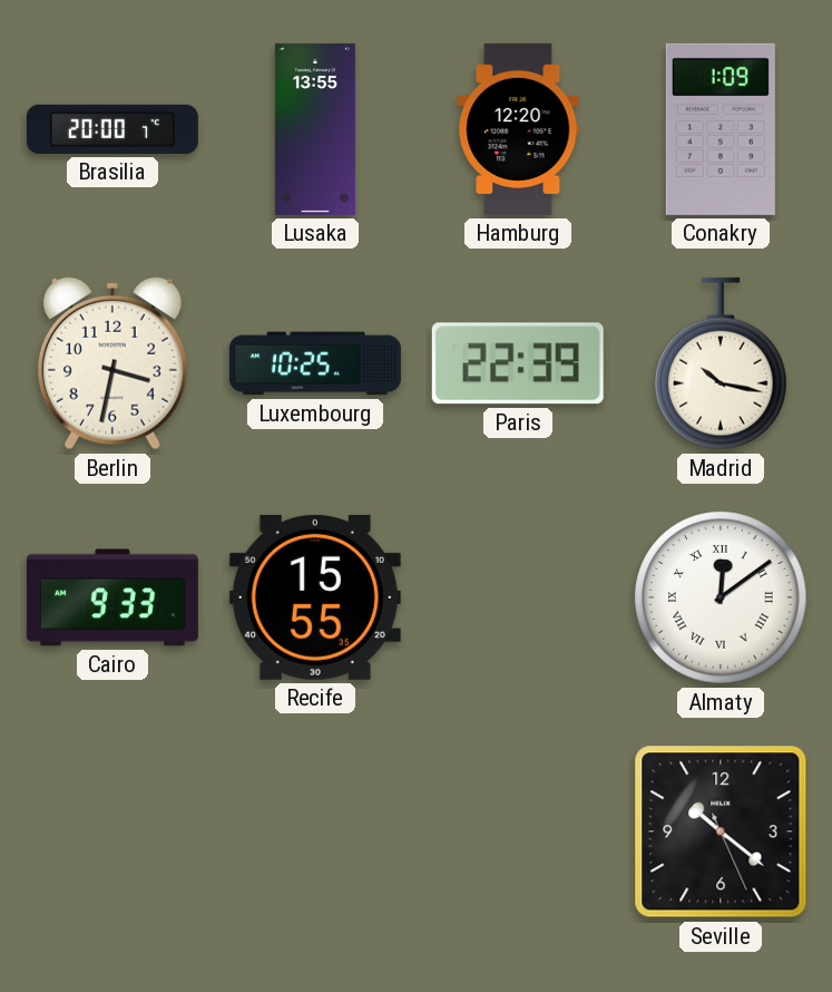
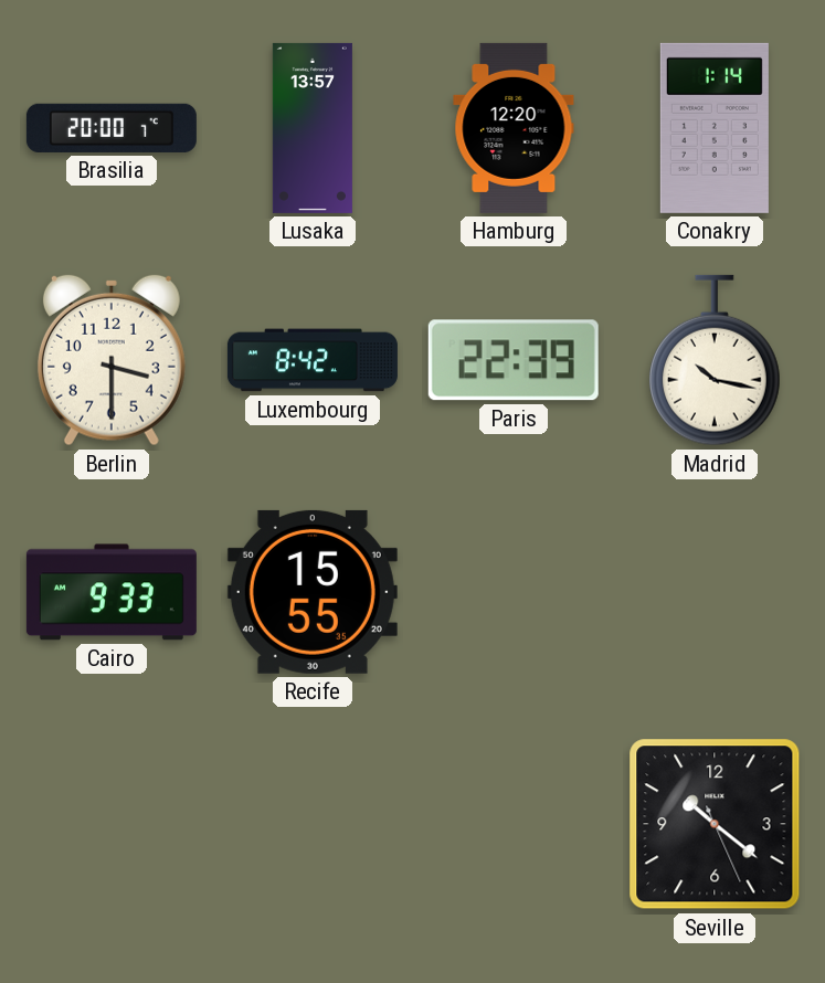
Lusaka: 13:55 -> 13:57
Conakry: 1:09 -> 1:14
Berlin: 3:32 -> 3:30
Luxembourg: 10:25 -> 8:42
Almaty: 12:09 -> none
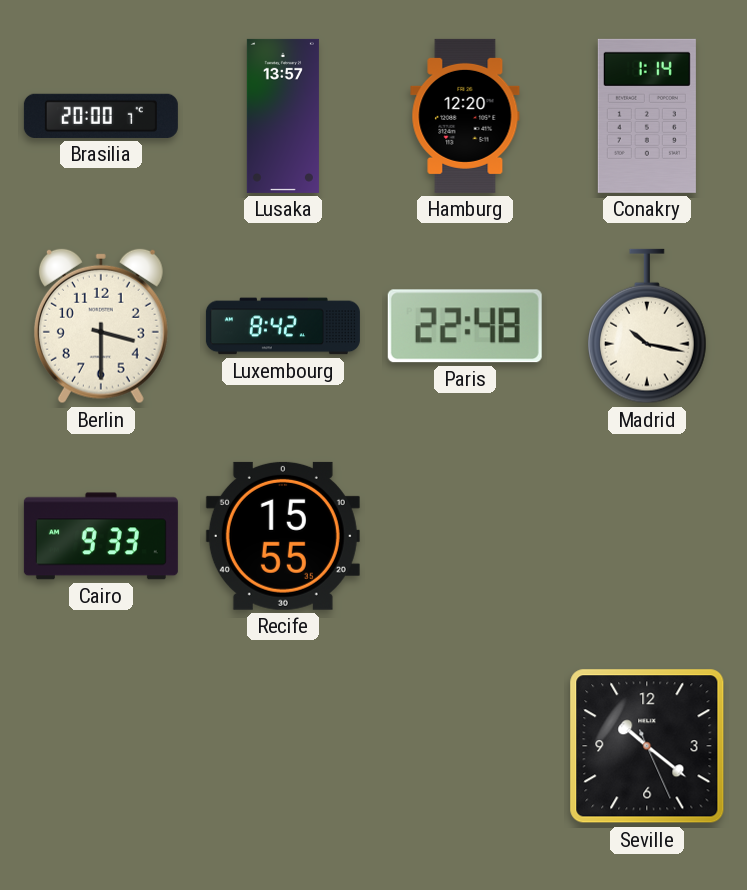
Paris: 22:39 -> 22:48
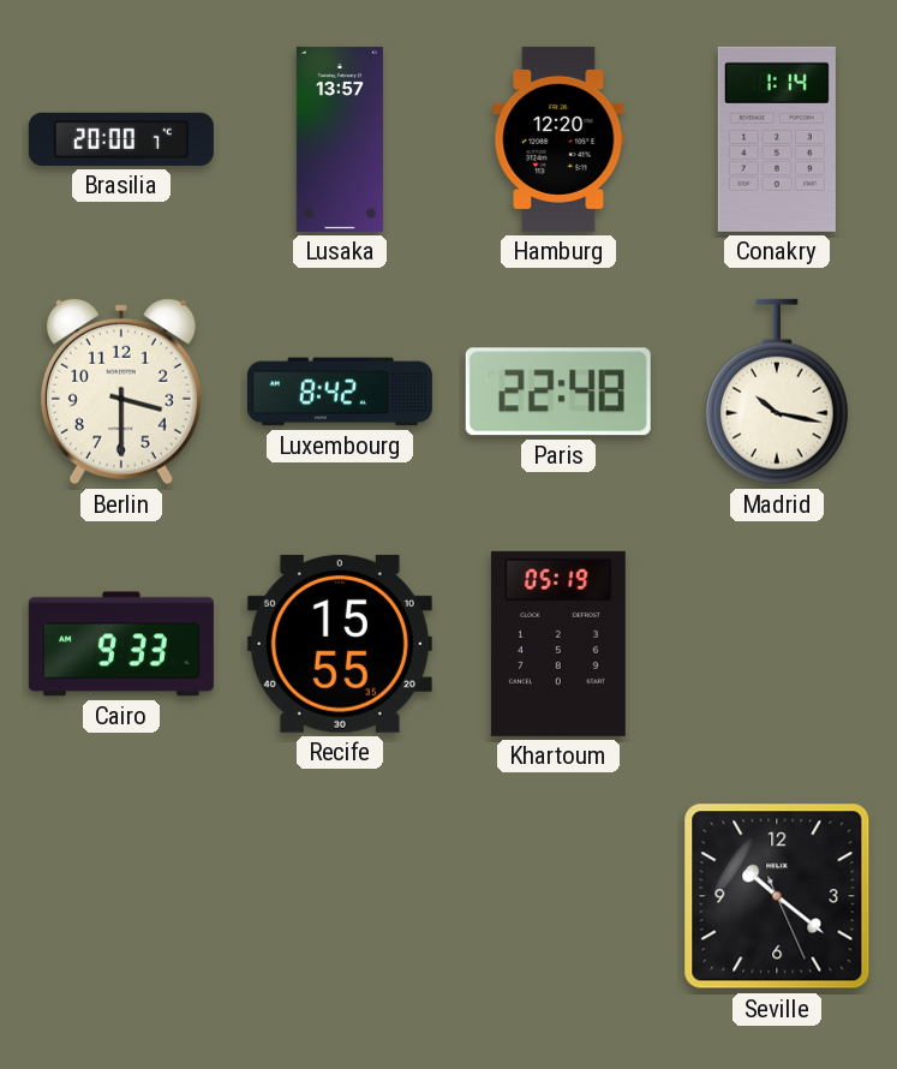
Khartoum: none -> 05:19
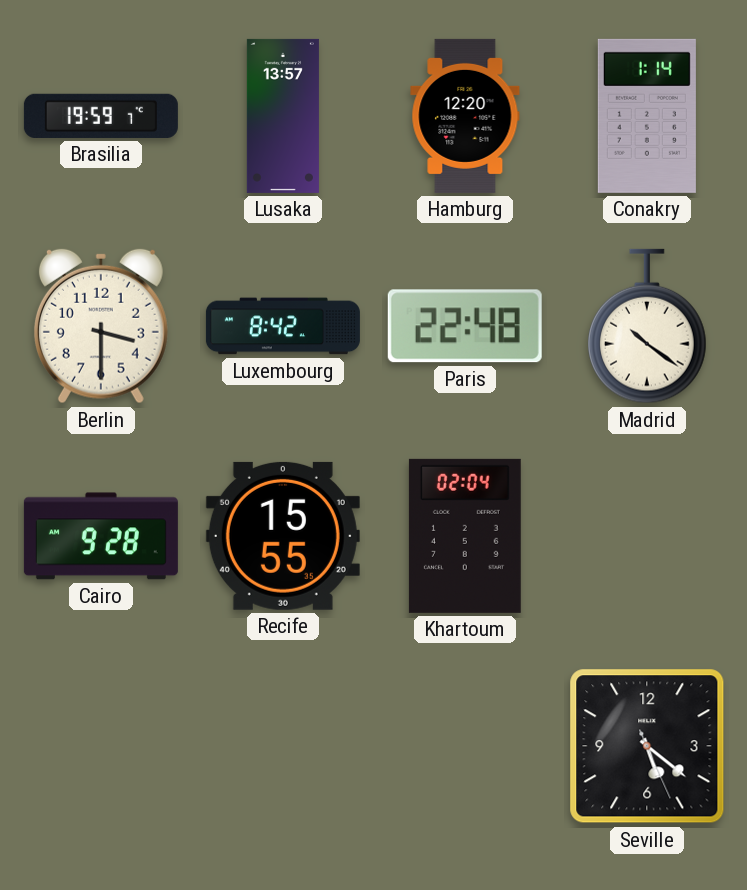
Brasilia: 20:00 -> 19:59
Madrid: 10:17 -> 10:21
Cairo: 9:33 -> 9:28
Khartoum: 05:19 -> 02:04
Seville: 10:21 -> 5:21
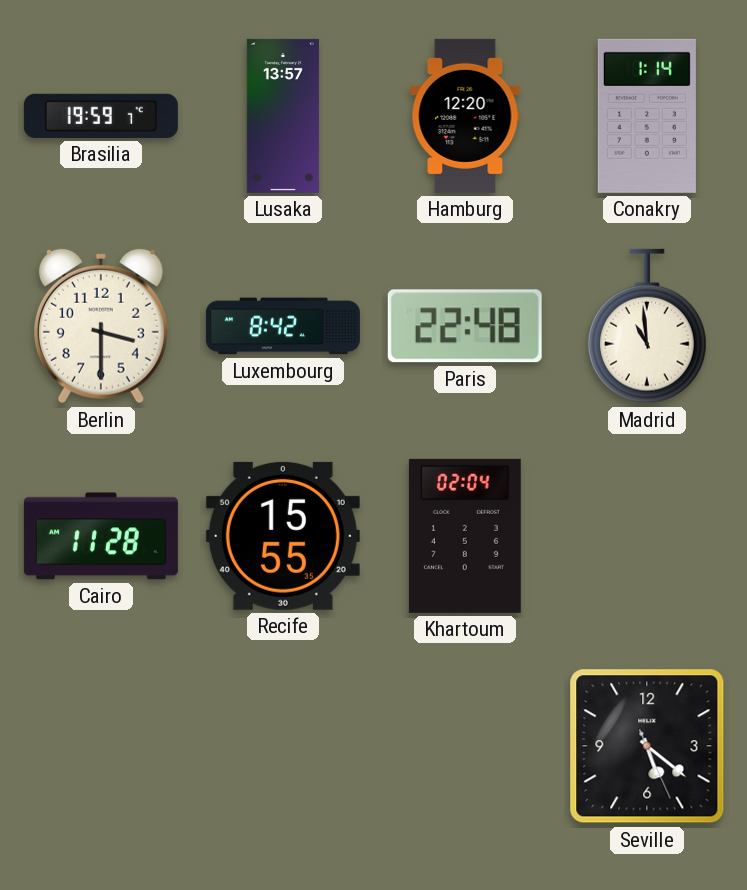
Madrid: 10:21 -> 10:59
Cairo: 9:28 -> 11:28
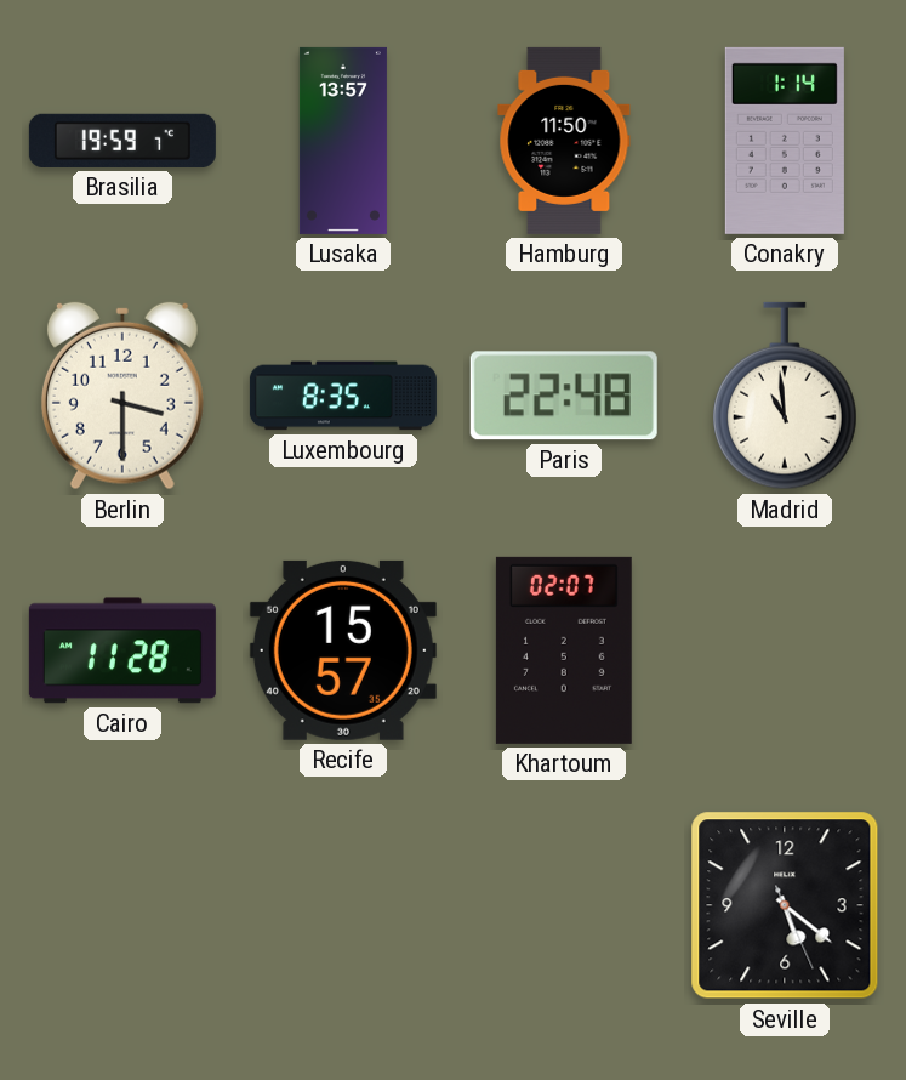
Hamburg: 12:20 -> 11:50
Luxembourg: 8:42 -> 8:35
Recife: 15:55 -> 15:57
Khartoum: 02:04 -> 02:07
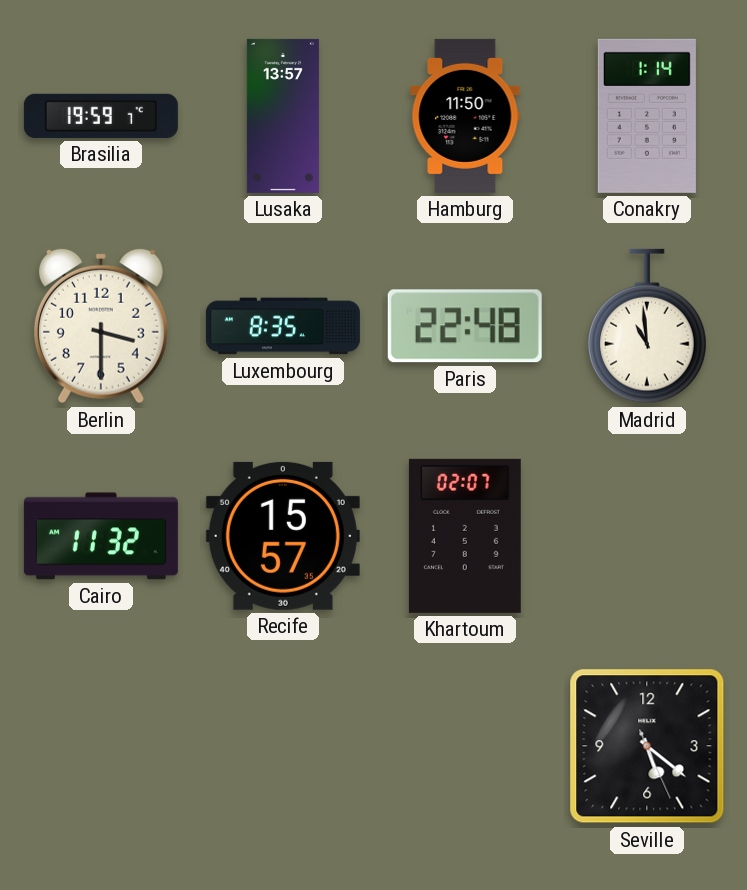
Cairo: 11:28 -> 11:32
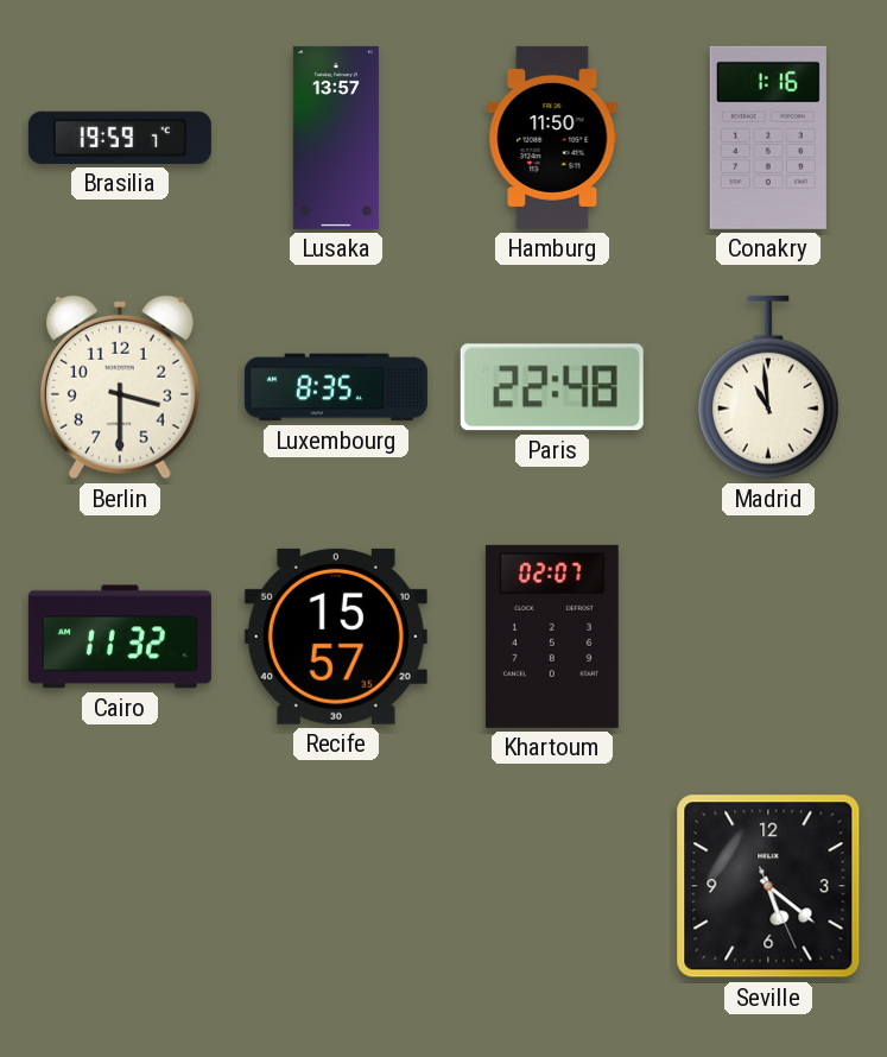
Conakry: 1:14 -> 1:16
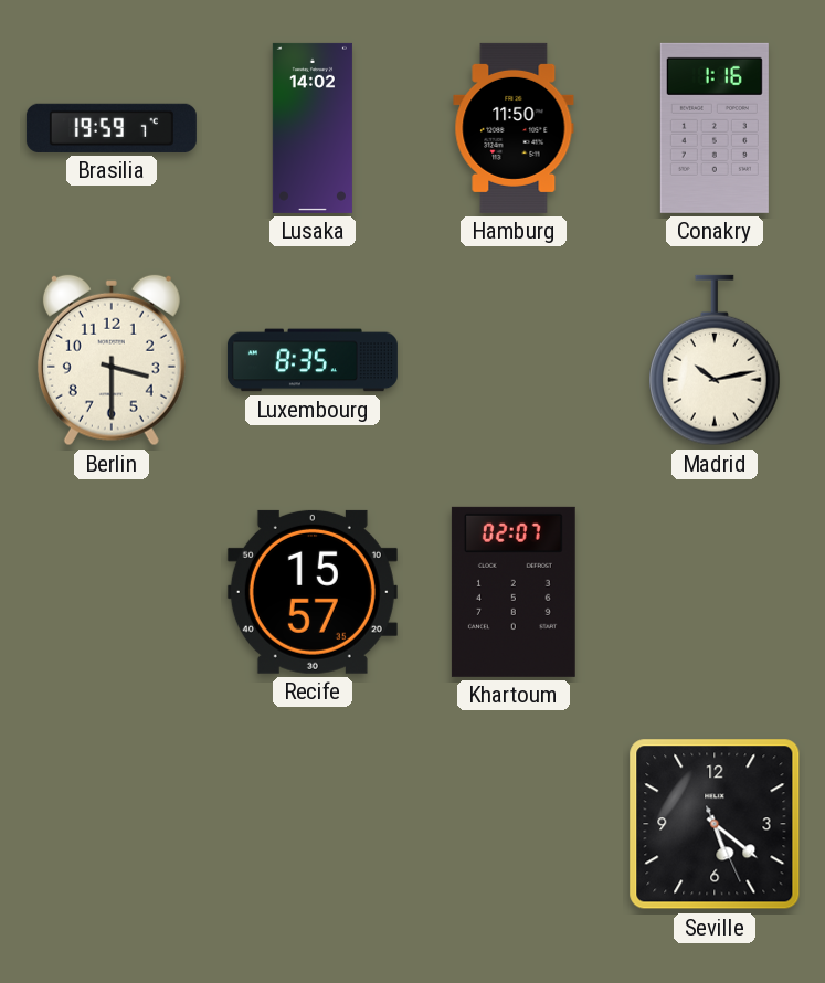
Lusaka: 13:57 -> 14:02
Paris: 22:48 -> none
Madrid: 10:59 -> 10:13
Cairo: 11:32 -> none
